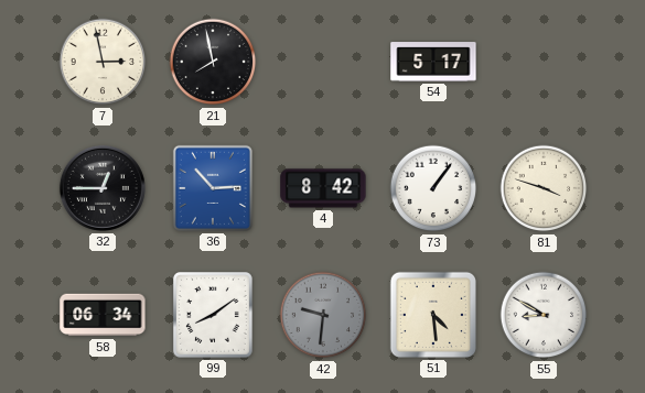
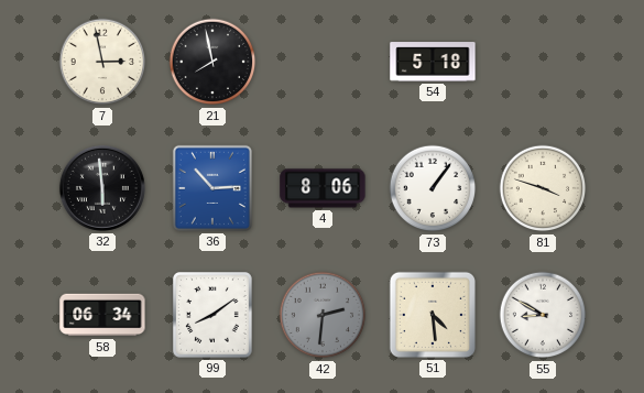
54: 5:17 -> 5:18
32: 12:45 -> 5:59
4: 8:42 -> 8:06
42: 9:31 -> 2:31
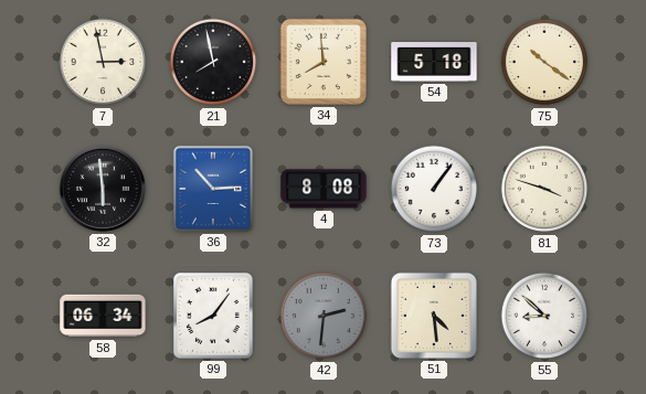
34: none -> 7:59
75: none -> 10:21
4: 8:06 -> 8:08
99: 8:09 -> 8:06
55: 8:50 -> 8:52
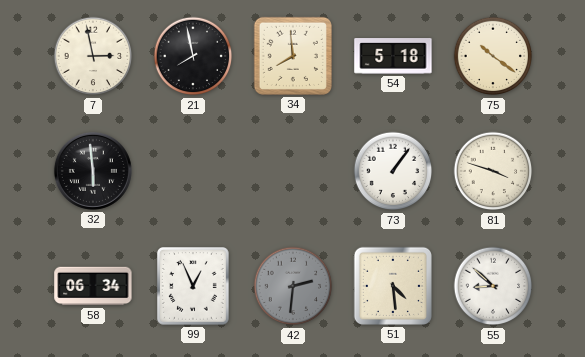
36: 2:53 -> none
4: 8:08 -> none
99: 8:06 -> 12:56
